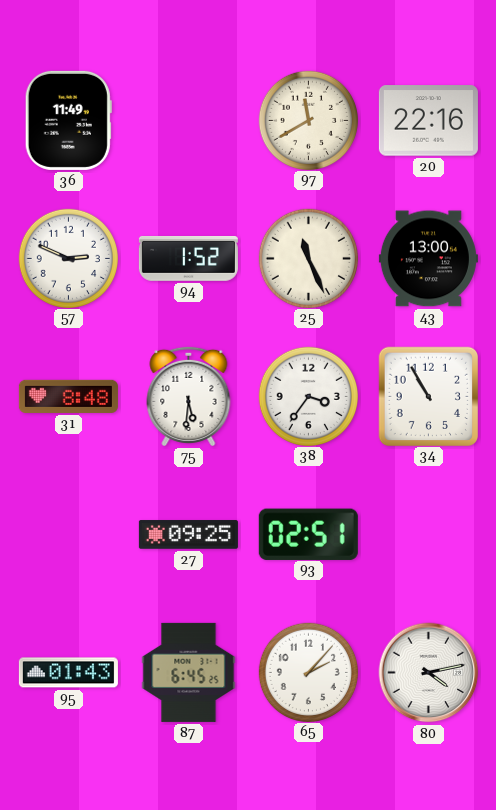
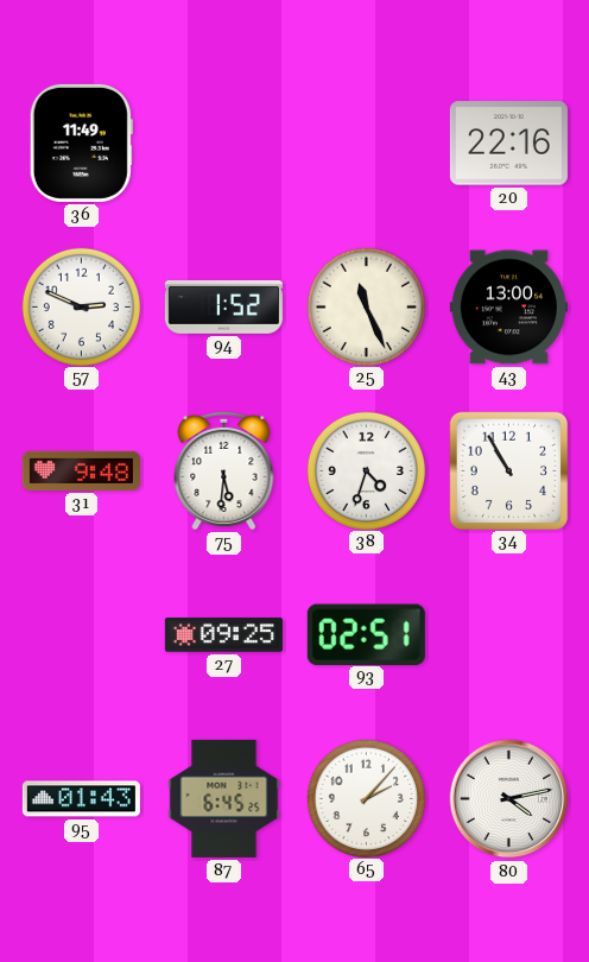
97: 11:40 -> none
31: 8:48 -> 9:48
38: 3:36 -> 4:33
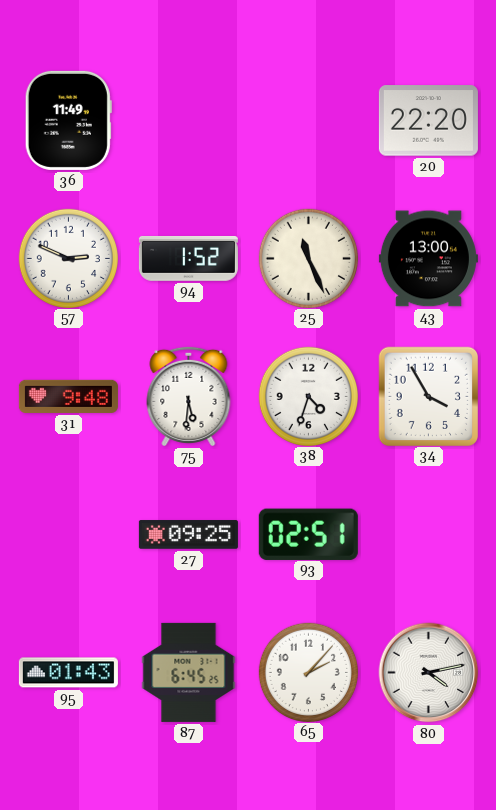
20: 22:16 -> 22:20
34: 10:55 -> 3:55
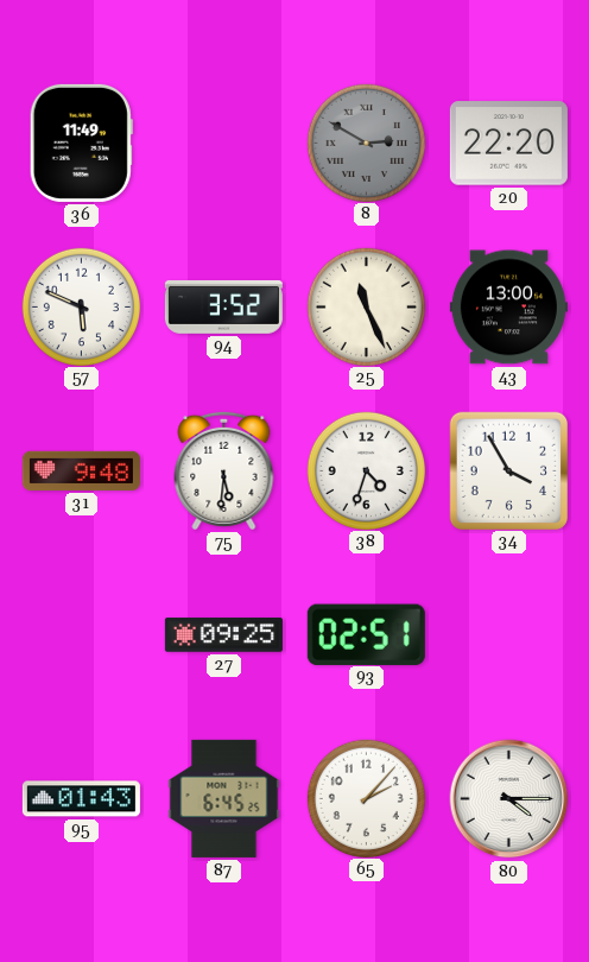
8: none -> 2:50
57: 2:49 -> 5:49
94: 1:52 -> 3:52
80: 4:13 -> 4:15
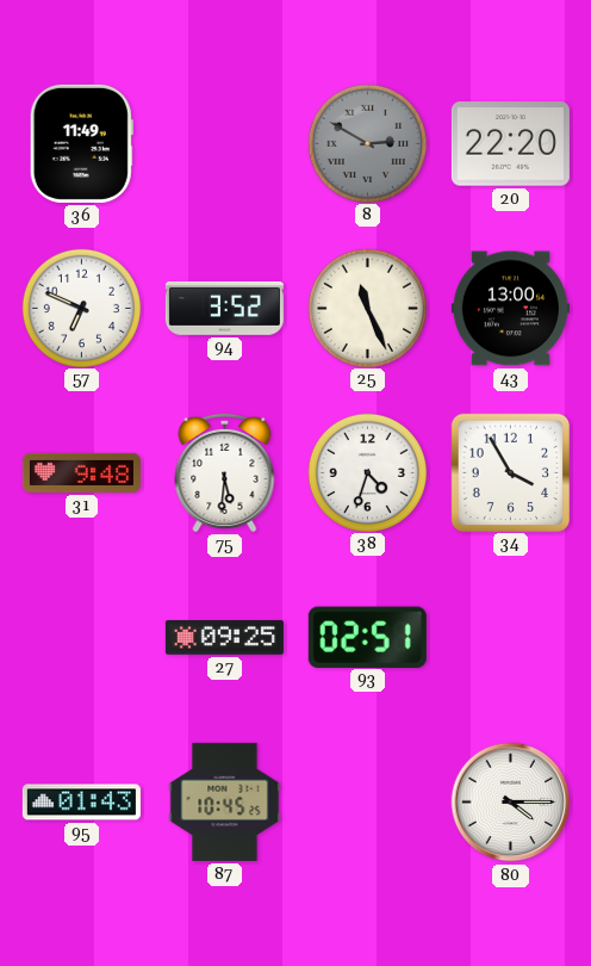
57: 5:49 -> 6:49
87: 6:45 -> 10:45
65: 2:07 -> none
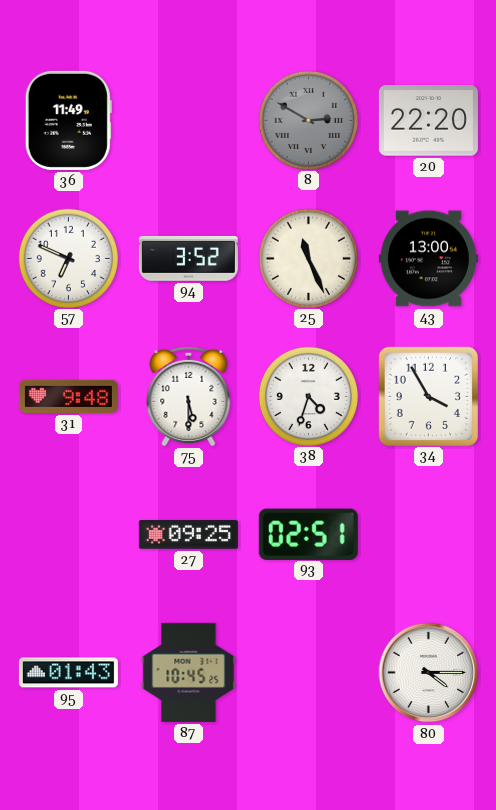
75: 5:31 -> 5:30
